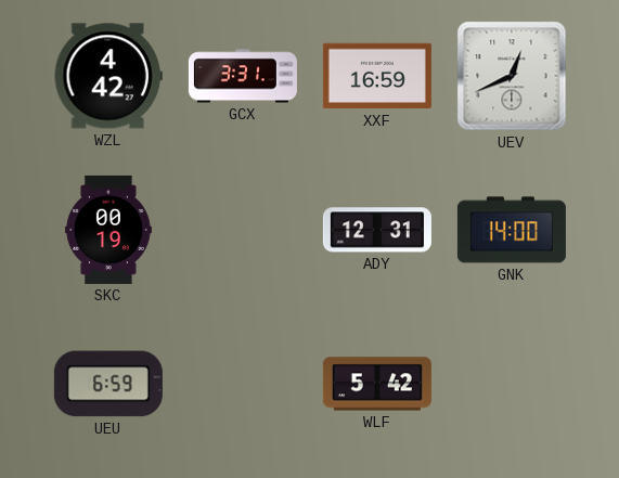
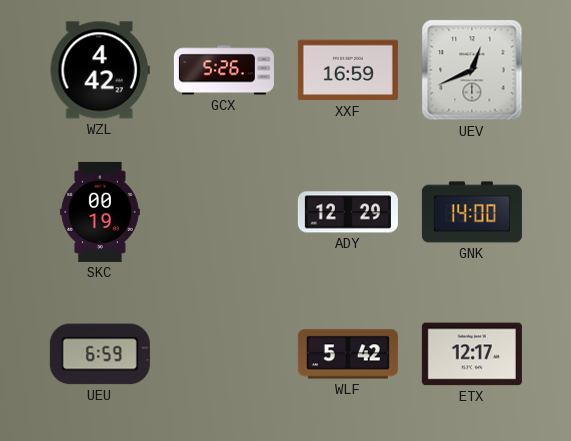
GCX: 3:31 -> 5:26
ADY: 12:31 -> 12:29
ETX: none -> 12:17
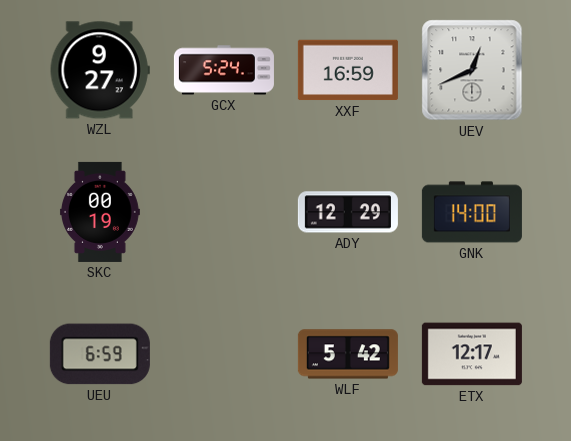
WZL: 4:42 -> 9:27
GCX: 5:26 -> 5:24
